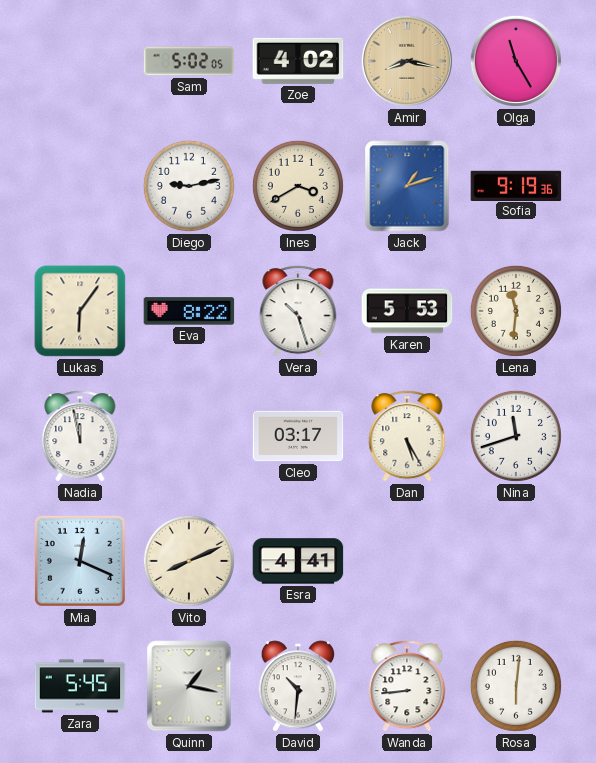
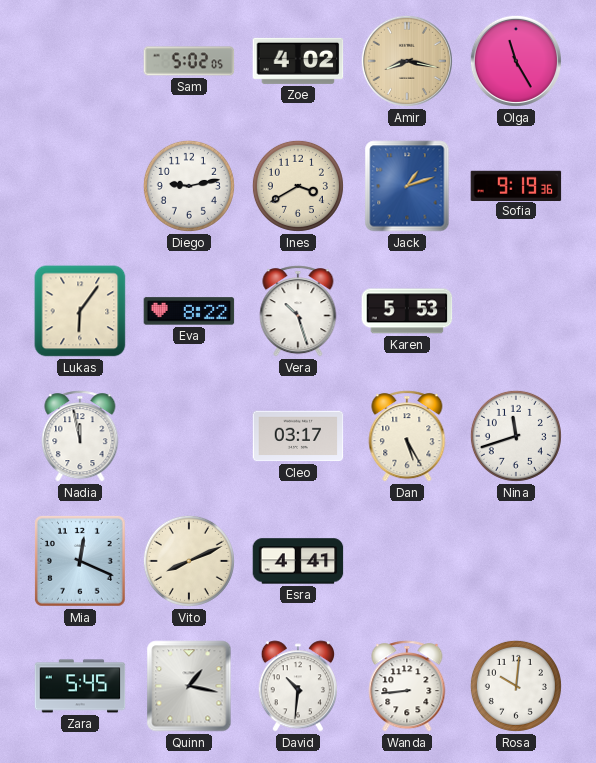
Lena: 11:31 -> none
Rosa: 6:01 -> 10:01
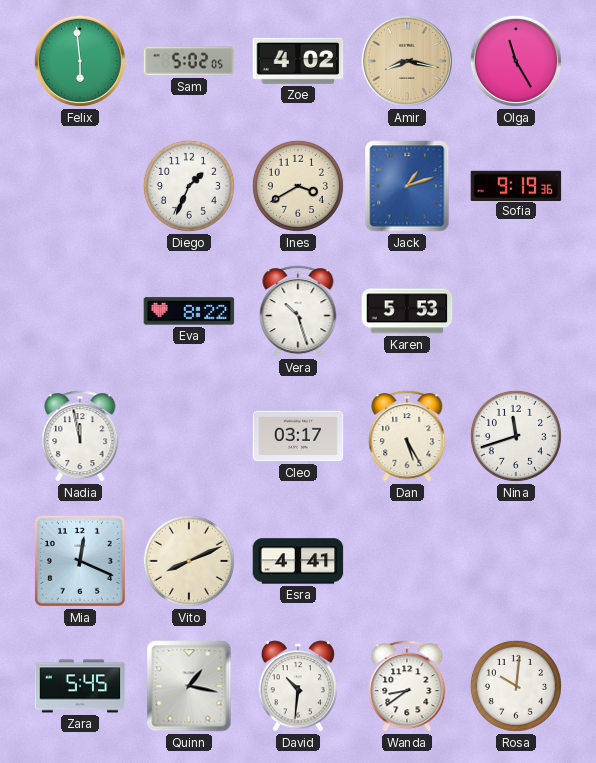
Felix: none -> 5:59
Diego: 9:13 -> 1:34
Lukas: 6:06 -> none
Wanda: 8:44 -> 8:39
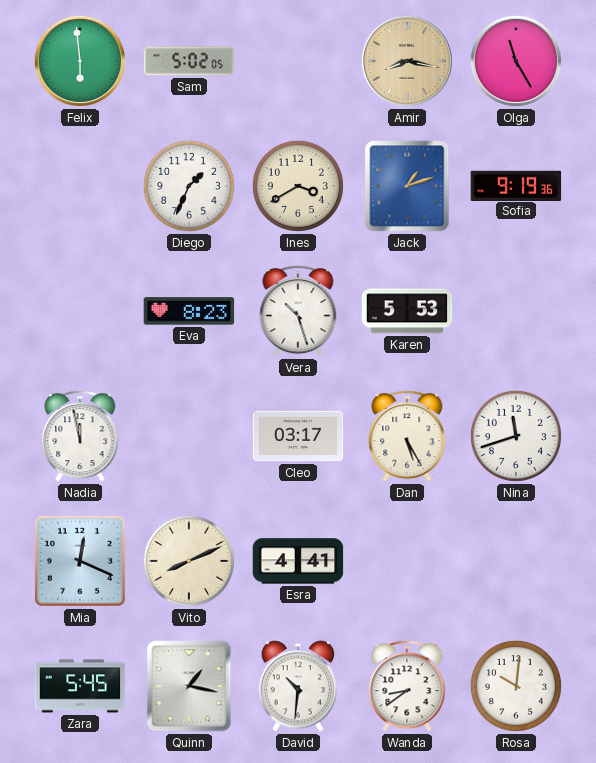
Zoe: 4:02 -> none
Eva: 8:22 -> 8:23
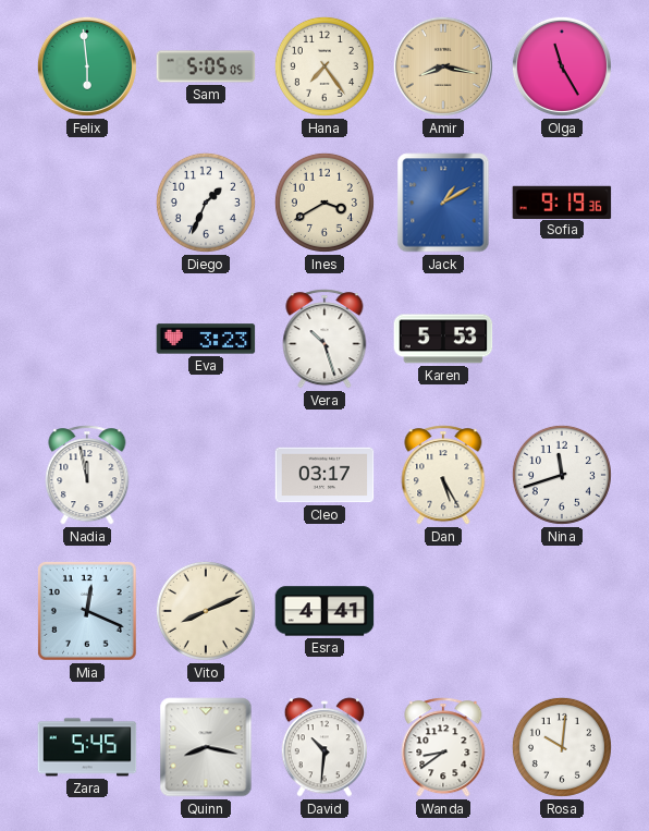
Sam: 5:02 -> 5:05
Hana: none -> 7:24
Jack: 1:12 -> 1:10
Eva: 8:23 -> 3:23
Quinn: 1:17 -> 8:17
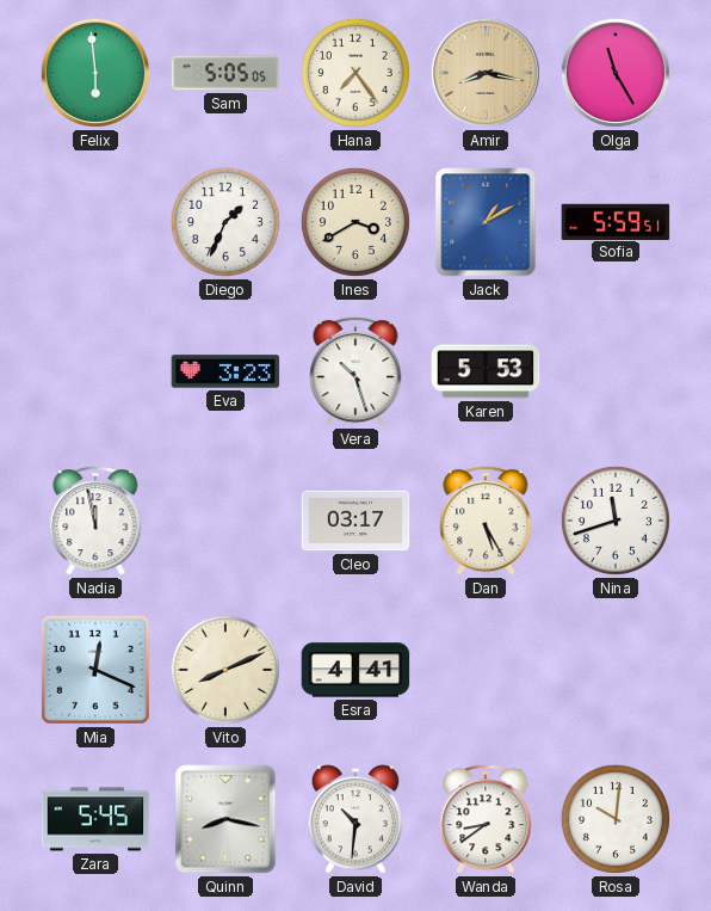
Sofia: 9:19 -> 5:59
